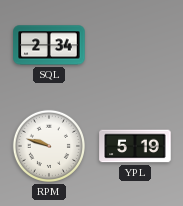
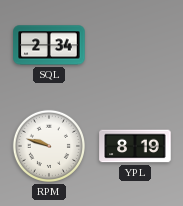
YPL: 5:19 -> 8:19
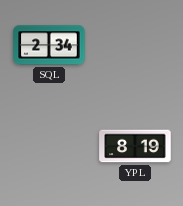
RPM: 9:48 -> none
